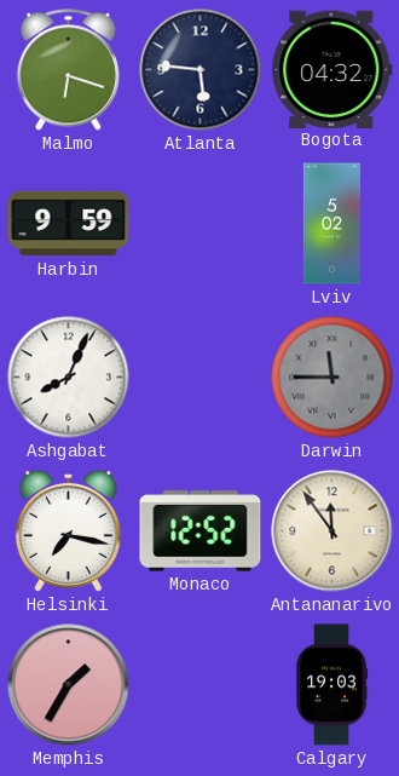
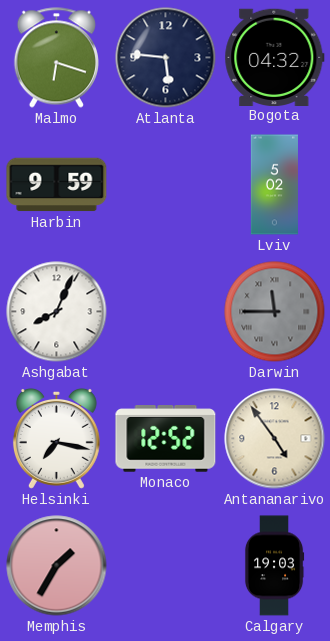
Antananarivo: 11:54 -> 4:54
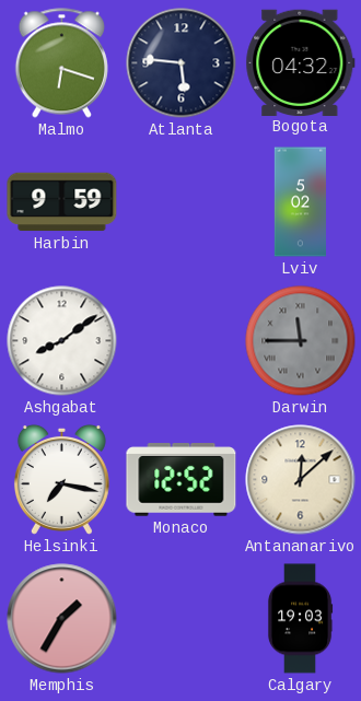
Ashgabat: 8:04 -> 8:09
Antananarivo: 4:54 -> 12:08
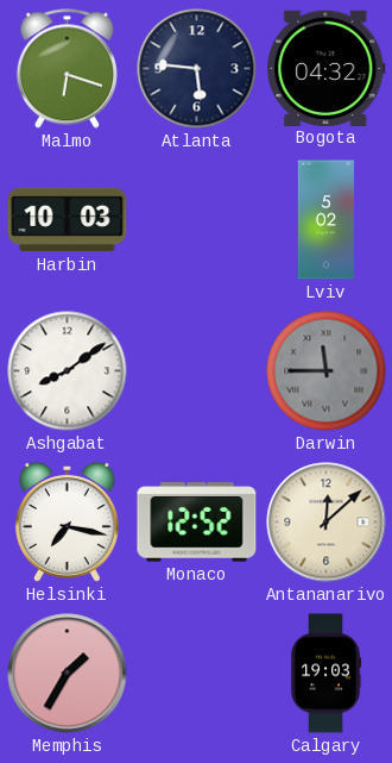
Harbin: 9:59 -> 10:03
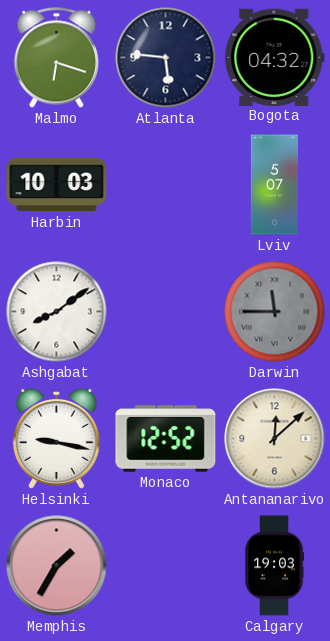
Lviv: 5:02 -> 5:07
Helsinki: 7:17 -> 9:17
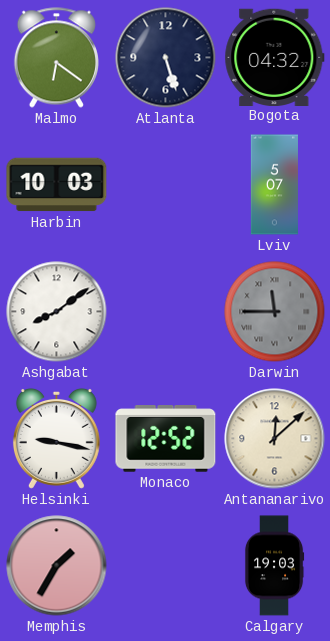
Malmo: 6:18 -> 6:21
Atlanta: 5:46 -> 5:27
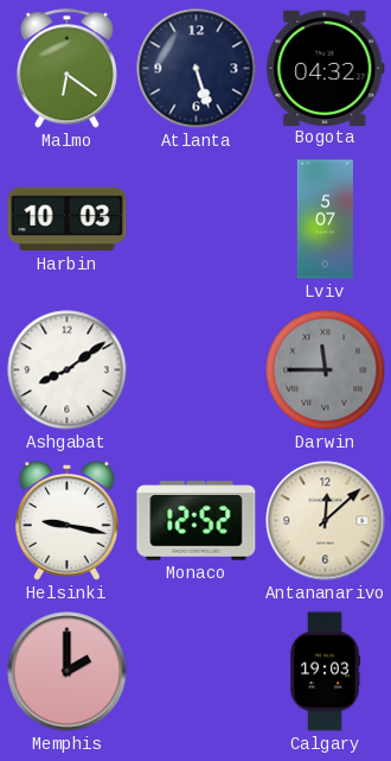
Memphis: 1:35 -> 2:00
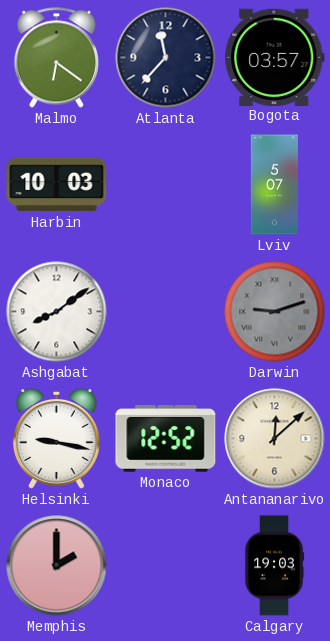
Atlanta: 5:27 -> 11:37
Bogota: 04:32 -> 03:57
Darwin: 11:45 -> 9:12
